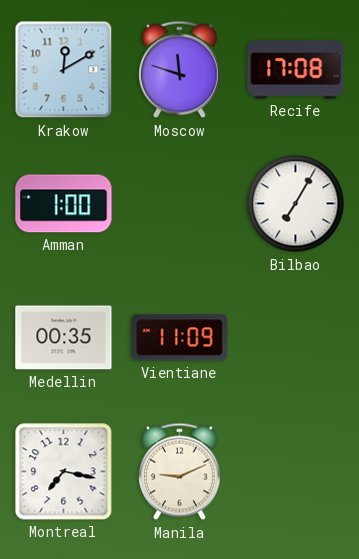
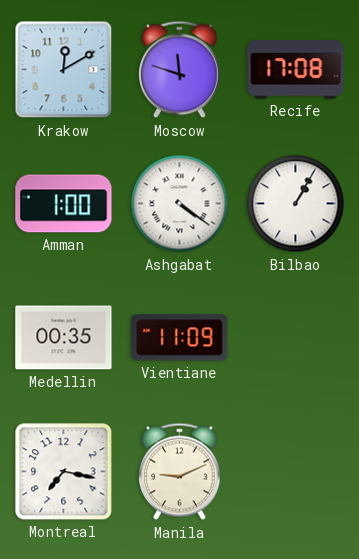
Ashgabat: none -> 4:21
Bilbao: 7:05 -> 1:05
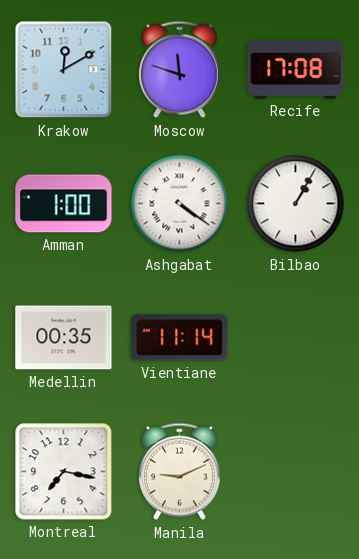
Vientiane: 11:09 -> 11:14
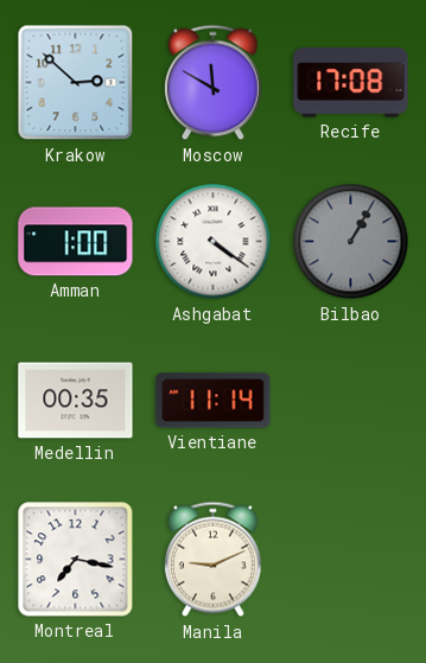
Krakow: 12:10 -> 2:52
Moscow: 11:48 -> 11:50
Bilbao dial: white -> grey
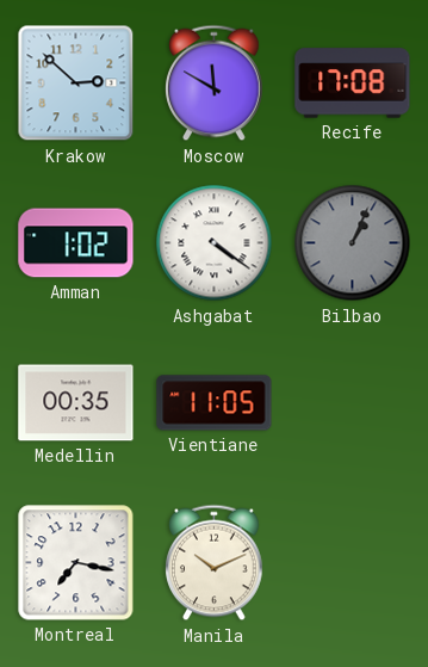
Amman: 1:00 -> 1:02
Bilbao: 1:05 -> 1:04
Vientiane: 11:14 -> 11:05
Manila: 9:11 -> 10:11
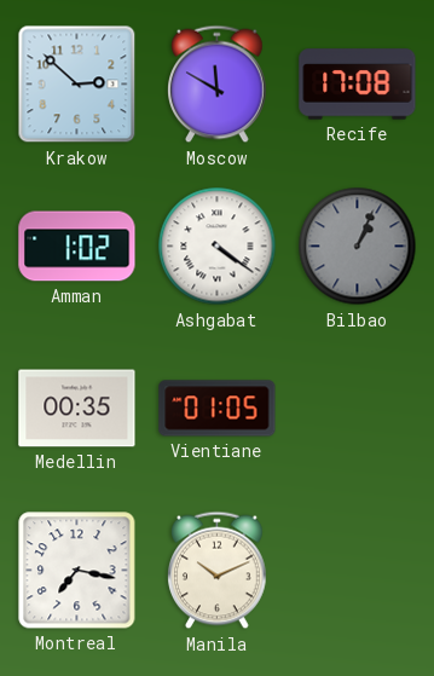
Vientiane: 11:05 -> 01:05
